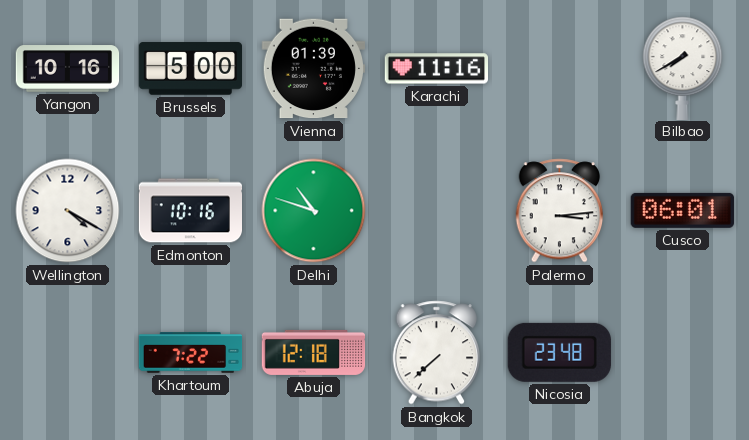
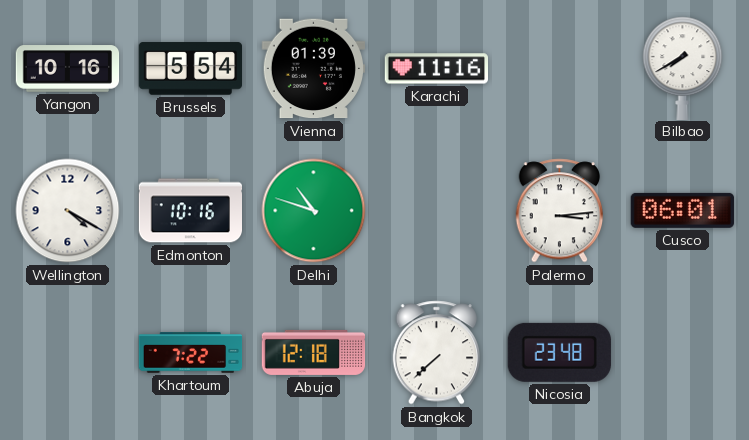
Brussels: 5:00 -> 5:54
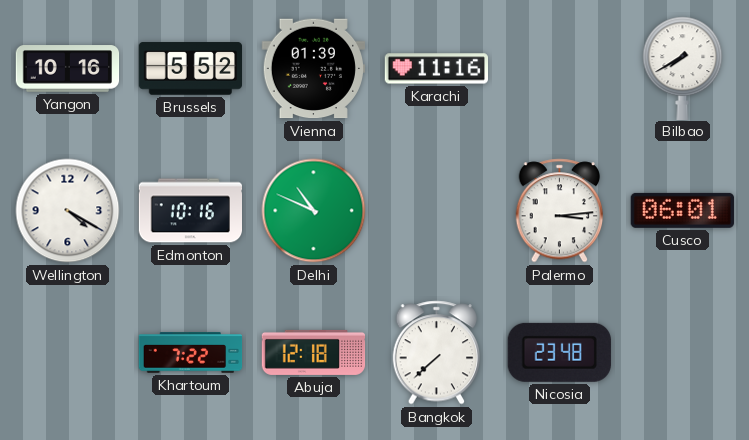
Brussels: 5:54 -> 5:52
Delhi: 10:48 -> 10:49
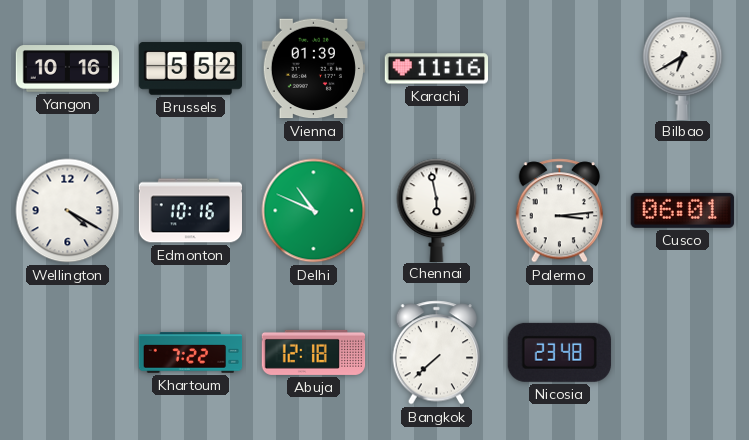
Bilbao: 7:40 -> 6:40
Chennai: none -> 5:58
